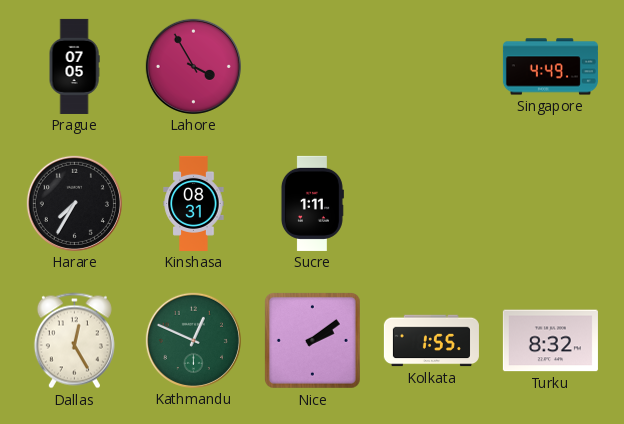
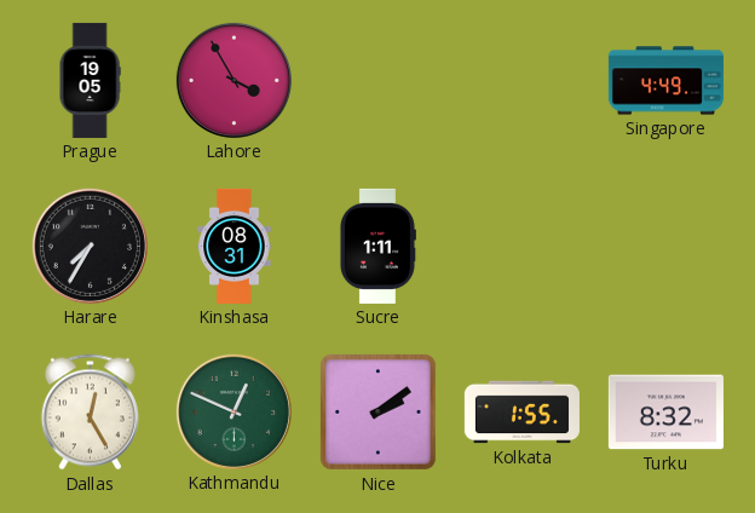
Prague: 07:05 -> 19:05
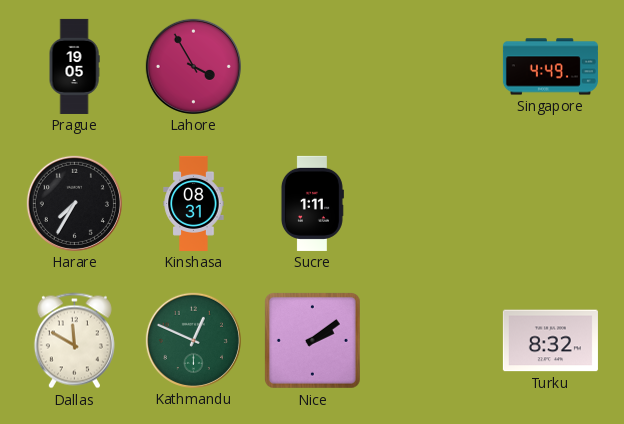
Dallas: 12:25 -> 11:50
Kolkata: 1:55 -> none
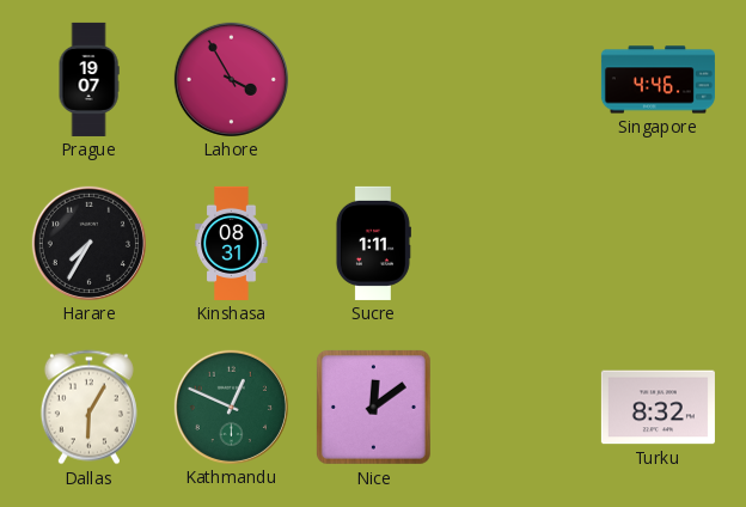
Prague: 19:05 -> 19:07
Singapore: 4:49 -> 4:46
Dallas: 11:50 -> 6:05
Nice: 2:09 -> 12:09
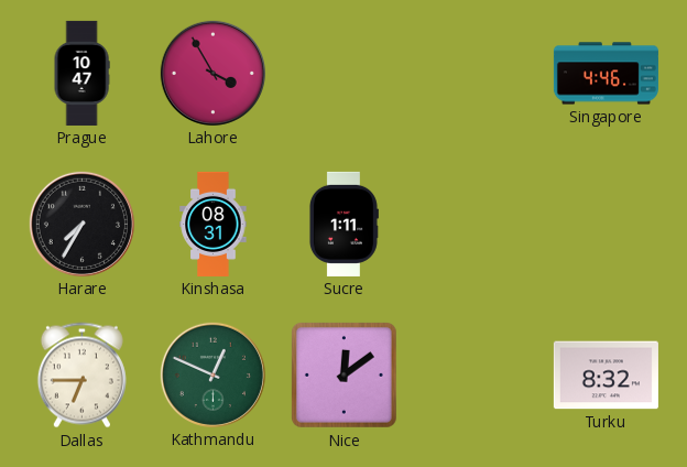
Prague: 19:07 -> 10:47
Dallas: 6:05 -> 6:45
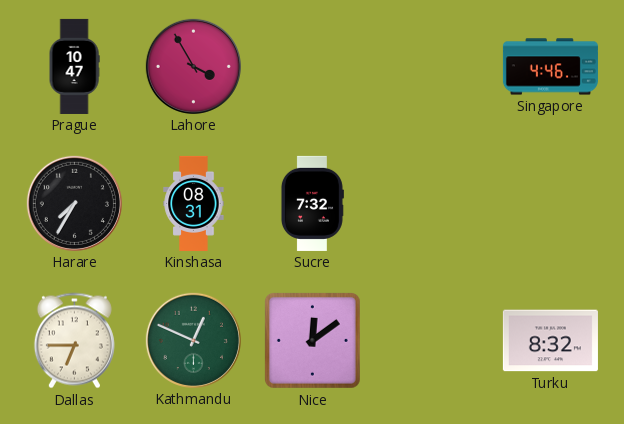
Sucre: 1:11 -> 7:32
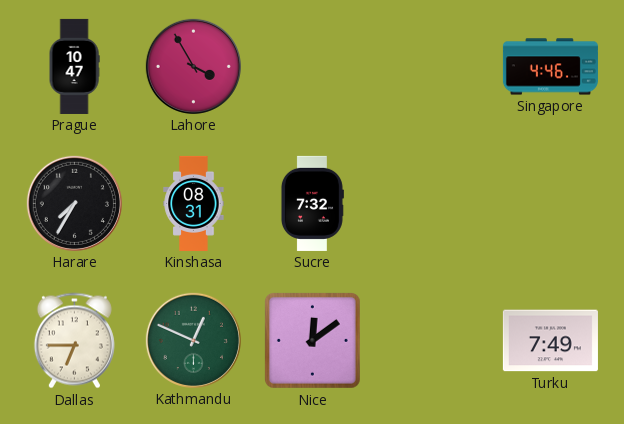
Turku: 8:32 -> 7:49
